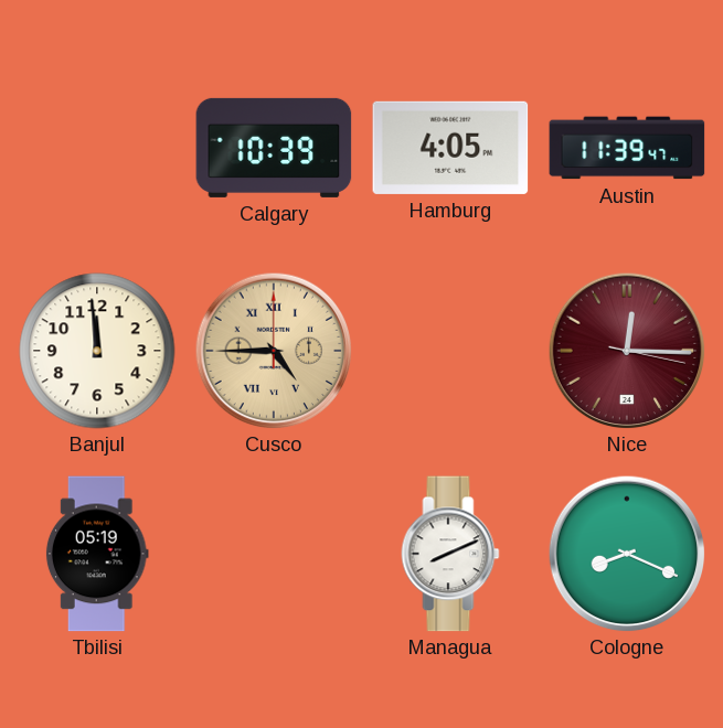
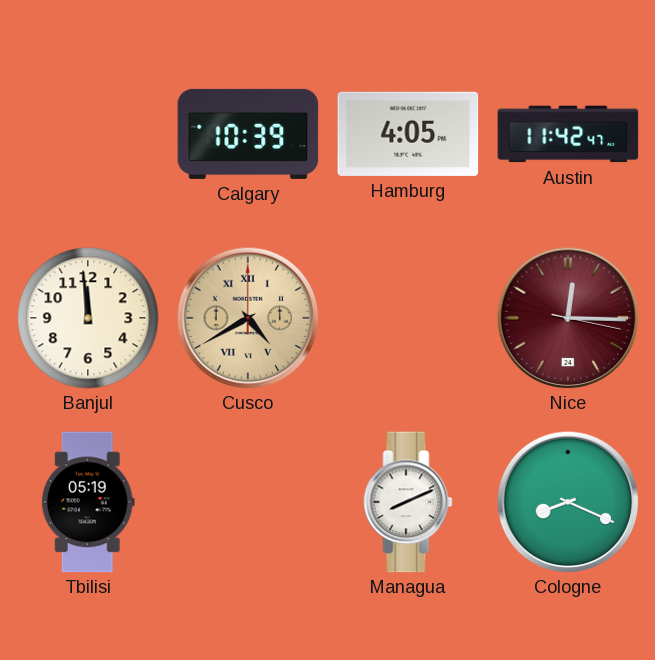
Austin: 11:39 -> 11:42
Cusco: 4:45 -> 4:40
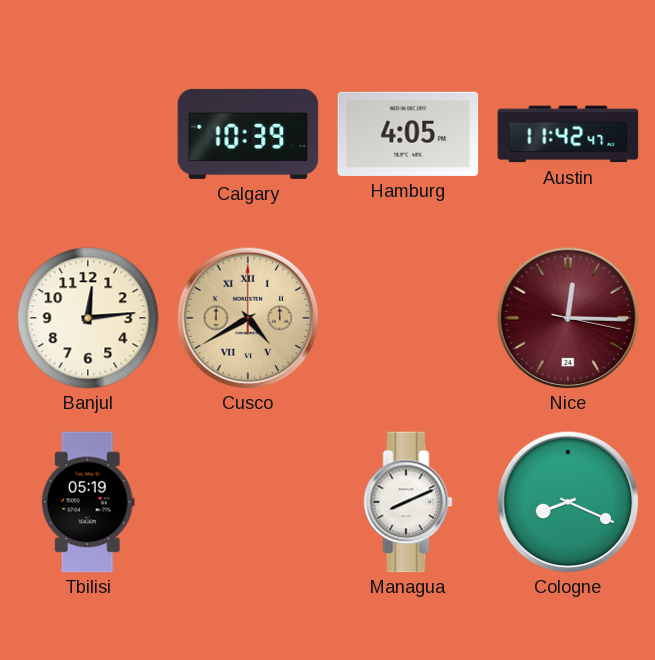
Banjul: 11:59 -> 12:14
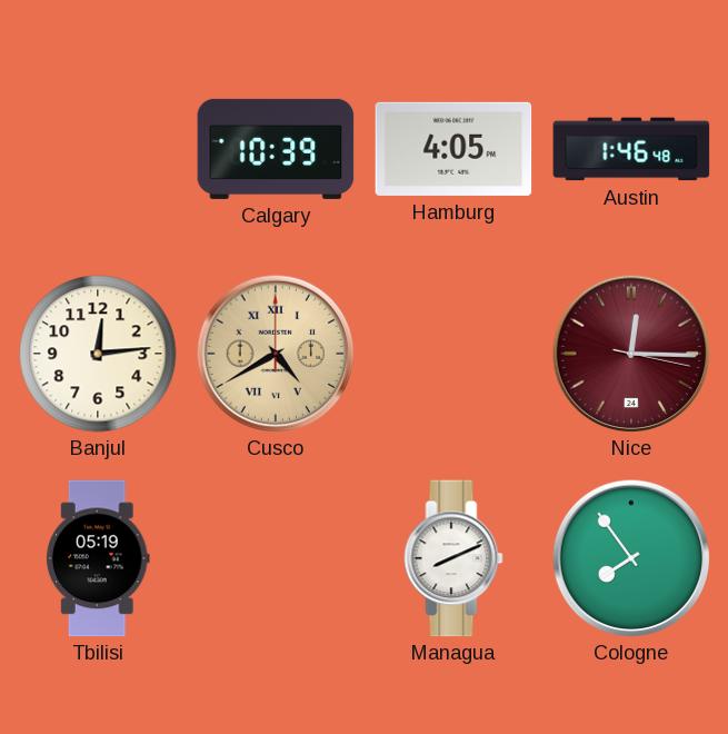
Austin: 11:42 -> 1:46
Cologne: 8:19 -> 7:54
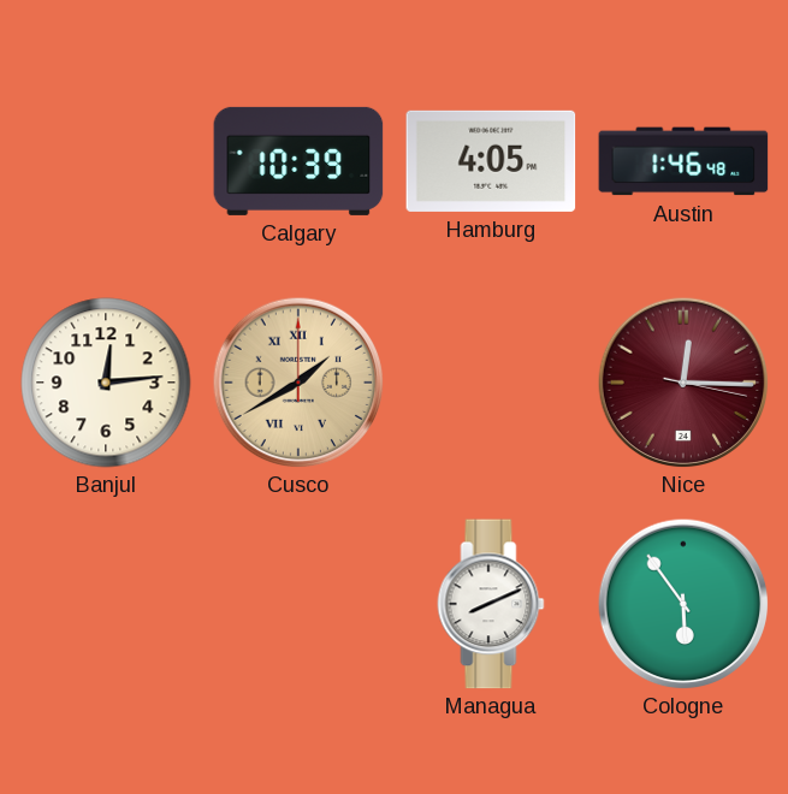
Cusco: 4:40 -> 1:40
Tbilisi: 05:19 -> none
Cologne: 7:54 -> 5:54
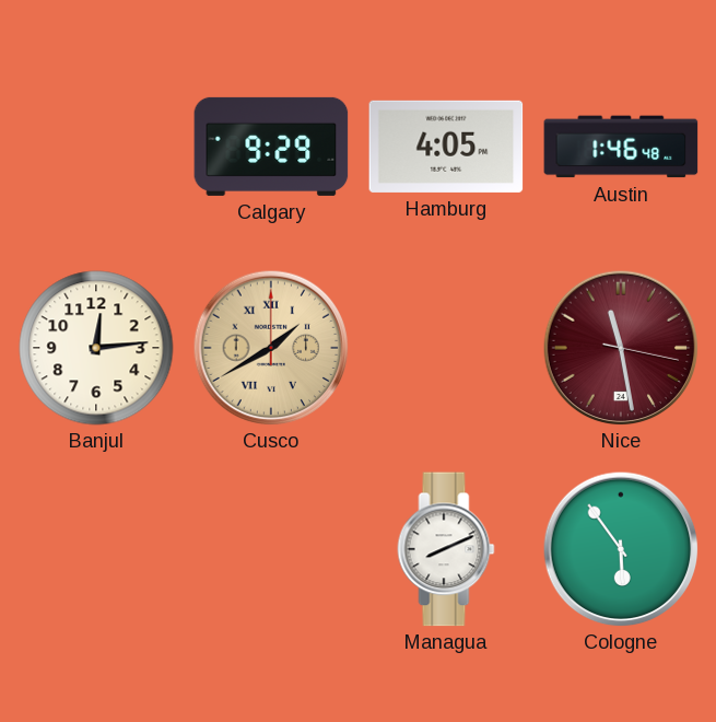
Calgary: 10:39 -> 9:29
Nice: 12:15 -> 11:28
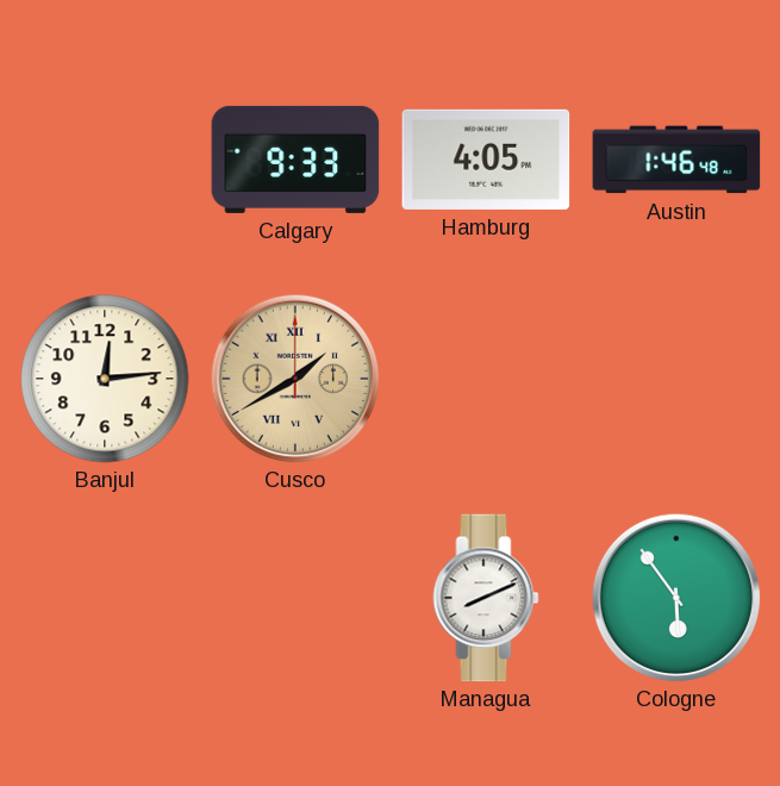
Calgary: 9:29 -> 9:33
Nice: 11:28 -> none
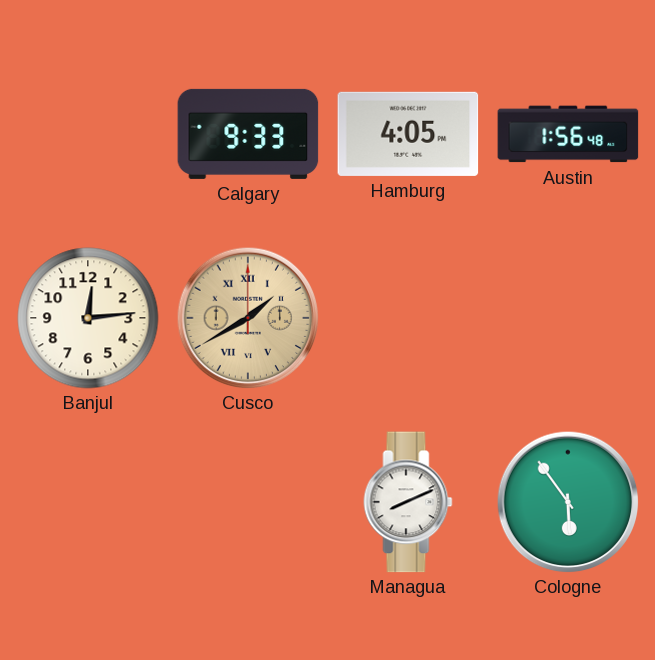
Austin: 1:46 -> 1:56
